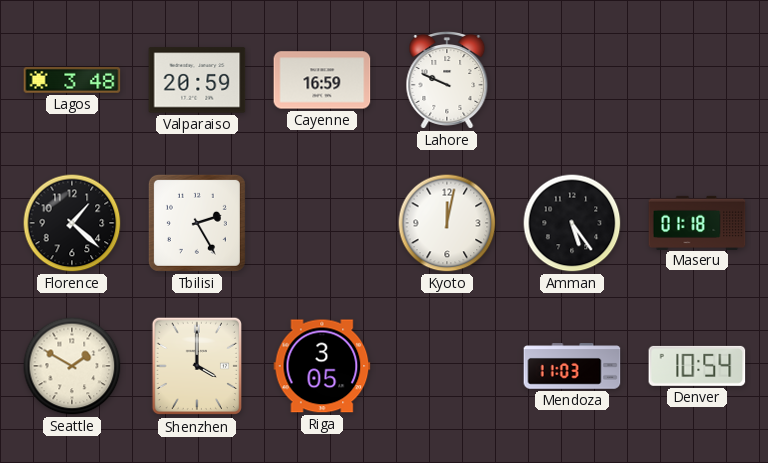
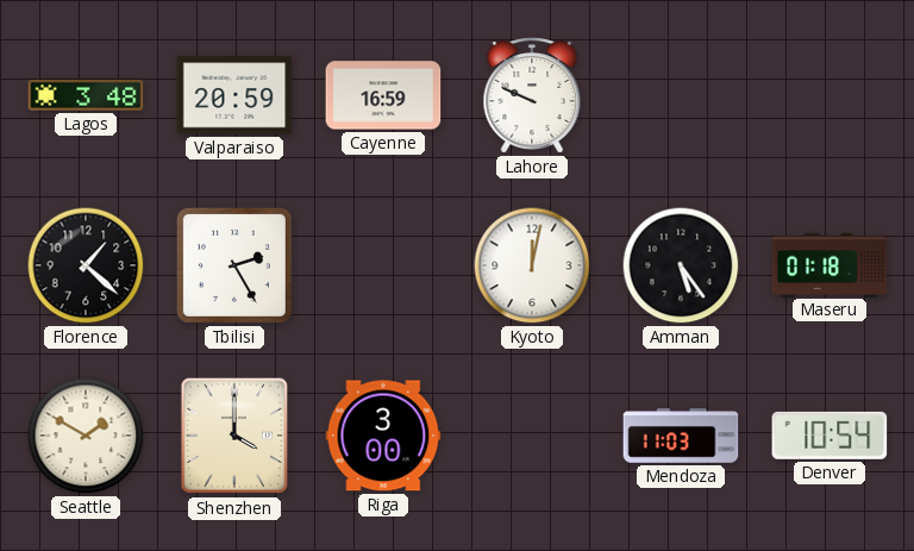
Riga: 3:05 -> 3:00
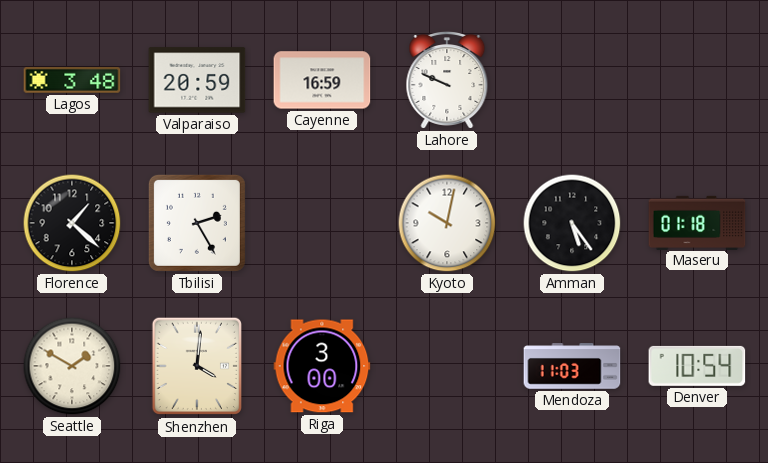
Kyoto: 12:02 -> 10:02
Shenzhen: 4:00 -> 4:01
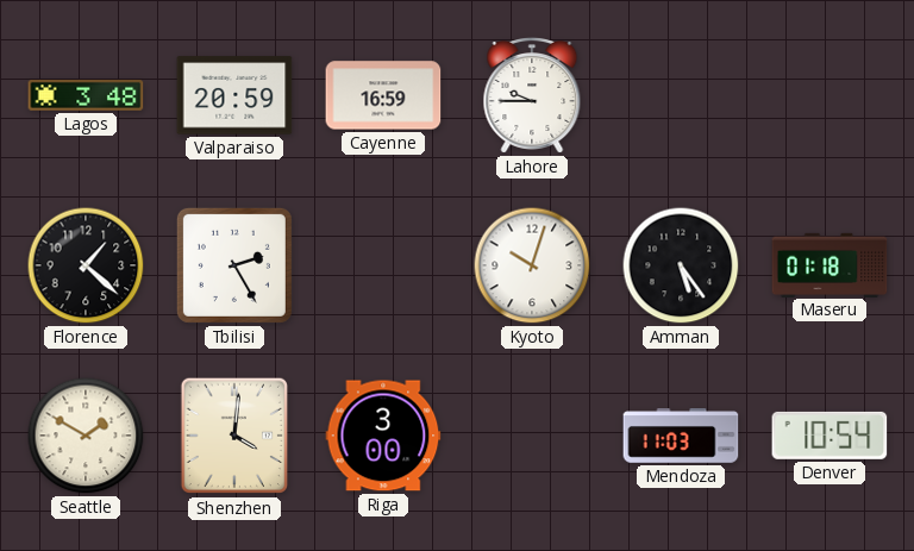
Lahore: 9:49 -> 9:45
Kyoto: 10:02 -> 10:03
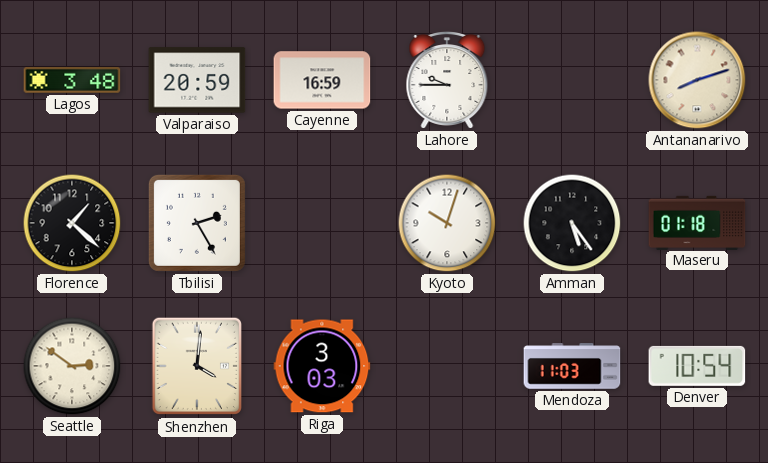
Antananarivo: none -> 8:12
Seattle: 1:50 -> 2:51
Riga: 3:00 -> 3:03
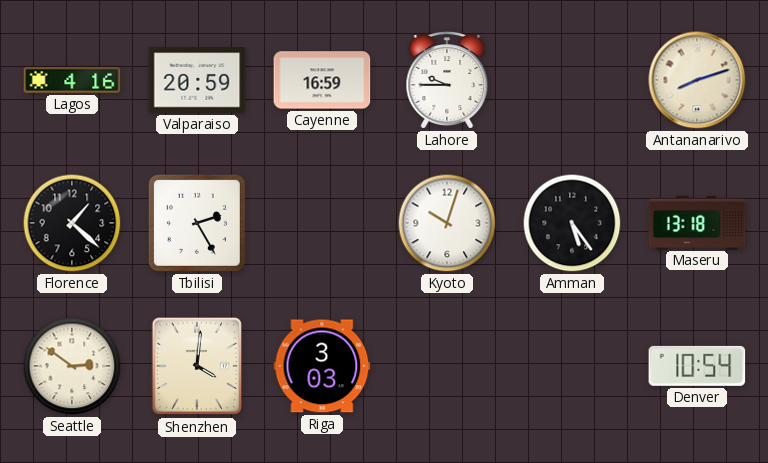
Lagos: 3:48 -> 4:16
Maseru: 01:18 -> 13:18
Mendoza: 11:03 -> none
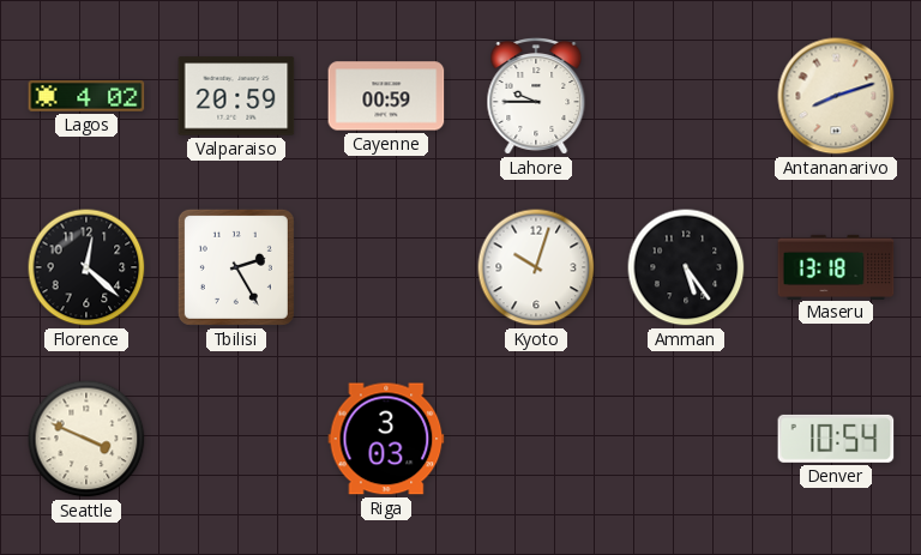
Lagos: 4:16 -> 4:02
Cayenne: 16:59 -> 00:59
Florence: 1:22 -> 12:22
Seattle: 2:51 -> 3:49
Shenzhen: 4:01 -> none
